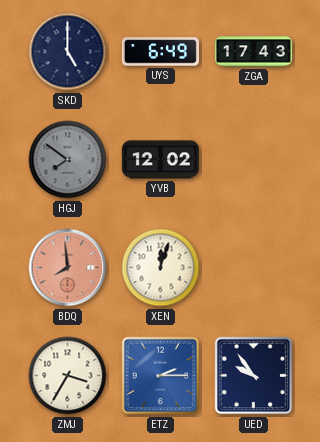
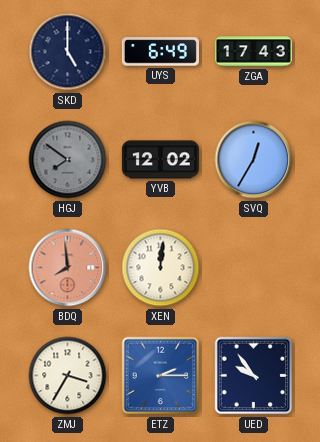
SVQ: none -> 12:35
XEN: 12:03 -> 12:01
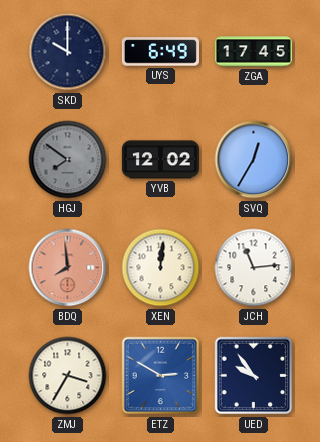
SKD: 5:00 -> 10:00
ZGA: 17:43 -> 17:45
JCH: none -> 11:14
ETZ: 2:15 -> 2:50
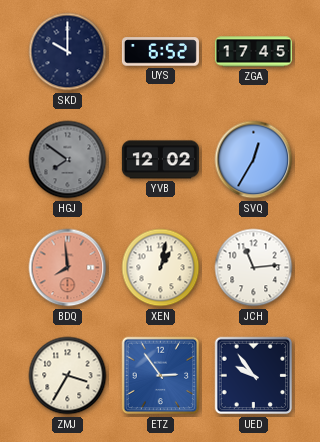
UYS: 6:49 -> 6:52
XEN: 12:01 -> 1:02
ETZ: 2:50 -> 2:54
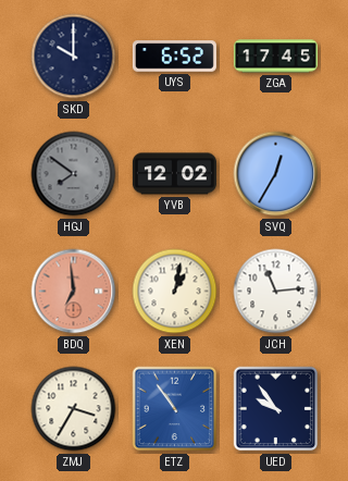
BDQ: 7:59 -> 6:59
ETZ: 2:54 -> 10:54
